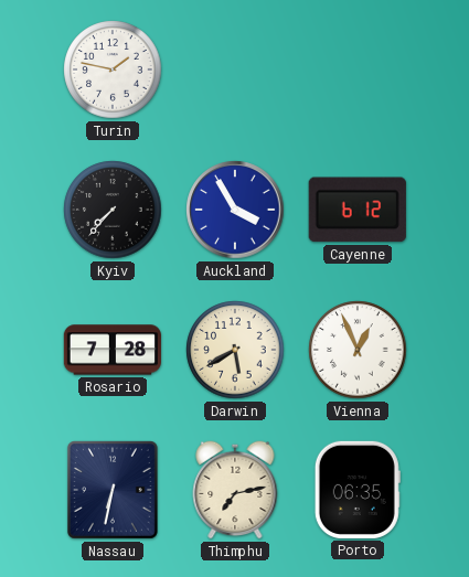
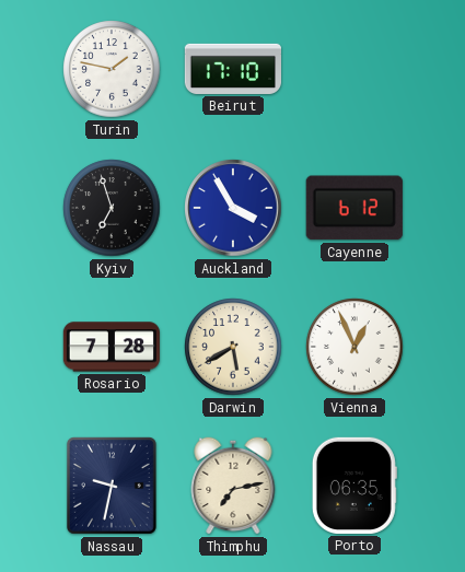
Beirut: none -> 17:10
Kyiv: 7:37 -> 6:57
Nassau: 6:32 -> 9:32
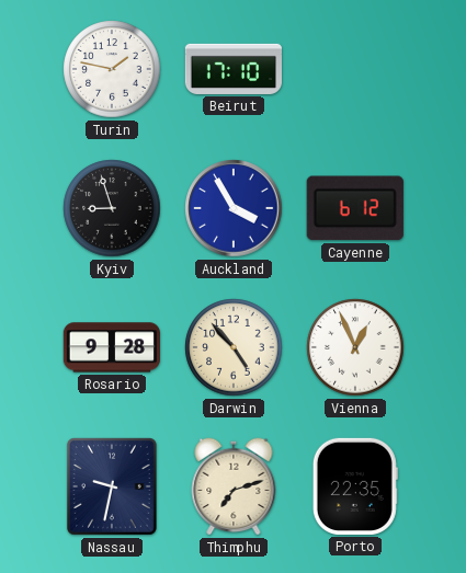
Kyiv: 6:57 -> 8:57
Rosario: 7:28 -> 9:28
Darwin: 5:40 -> 4:53
Thimphu: 7:13 -> 7:12
Porto: 06:35 -> 22:35
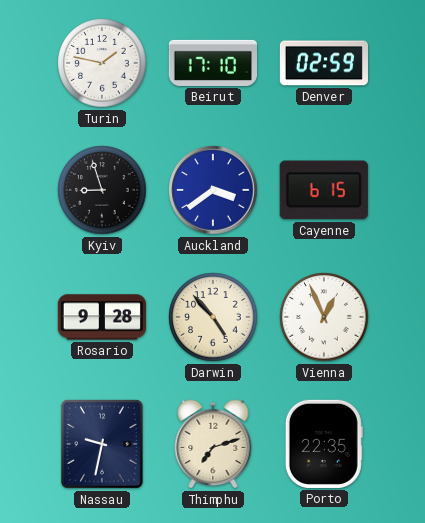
Denver: none -> 02:59
Auckland: 3:55 -> 3:39
Cayenne: 6:12 -> 6:15
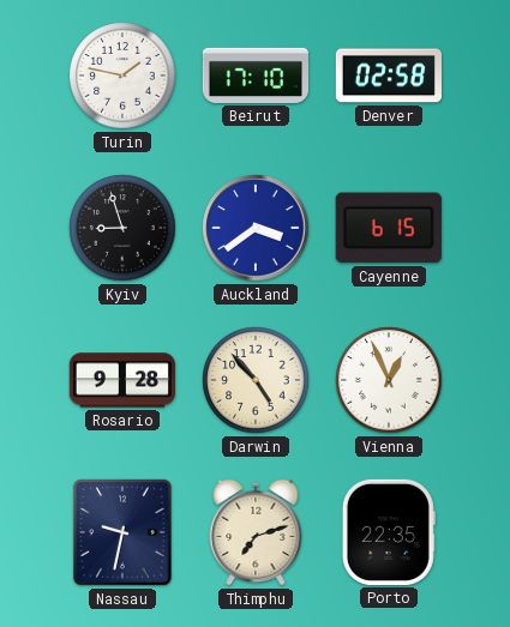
Denver: 02:59 -> 02:58
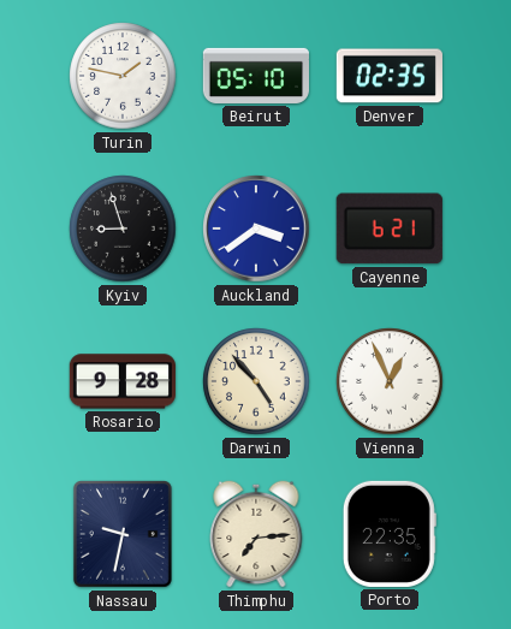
Beirut: 17:10 -> 05:10
Denver: 02:58 -> 02:35
Cayenne: 6:15 -> 6:21
Thimphu: 7:12 -> 7:14
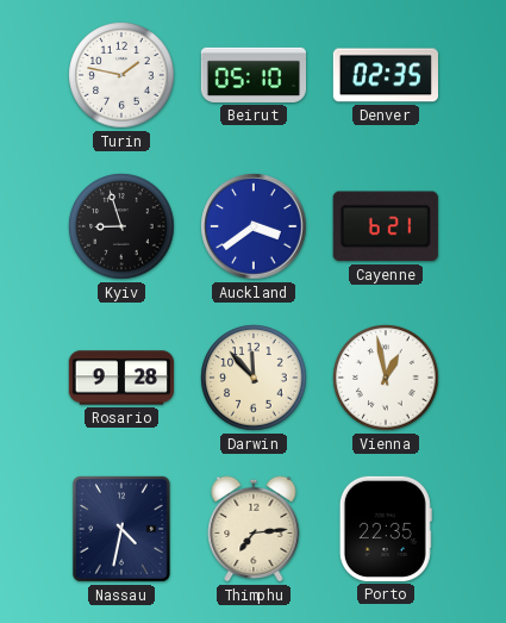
Darwin: 4:53 -> 11:53
Vienna: 12:56 -> 12:58
Nassau: 9:32 -> 4:32
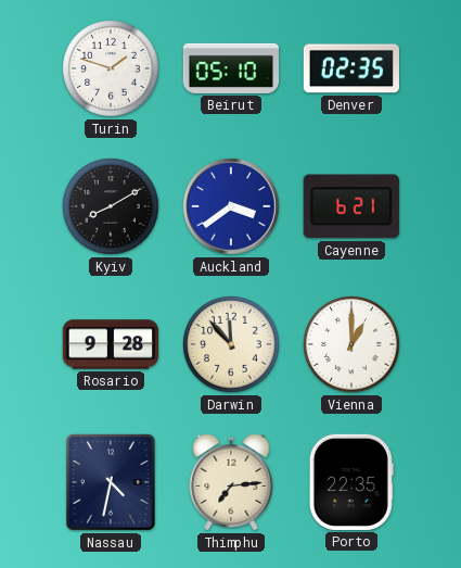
Turin: 1:47 -> 1:48
Kyiv: 8:57 -> 8:10
Vienna: 12:58 -> 1:00
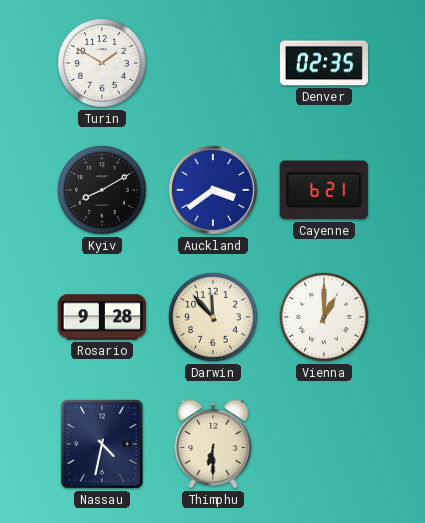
Turin: 1:48 -> 1:50
Beirut: 05:10 -> none
Thimphu: 7:14 -> 6:30
Porto: 22:35 -> none
